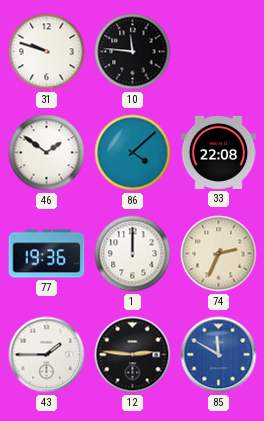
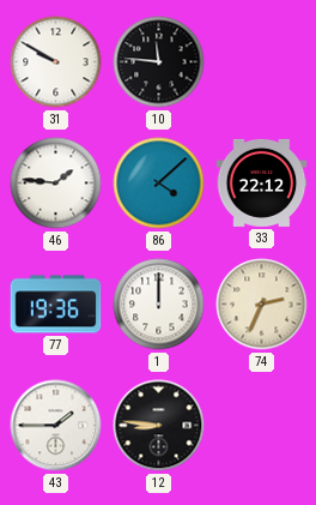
31: 9:48 -> 9:50
46: 1:51 -> 1:46
33: 22:08 -> 22:12
12: 2:46 -> 8:46
85: 11:50 -> none
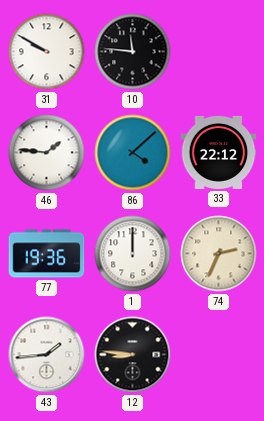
43: 1:45 -> 1:44
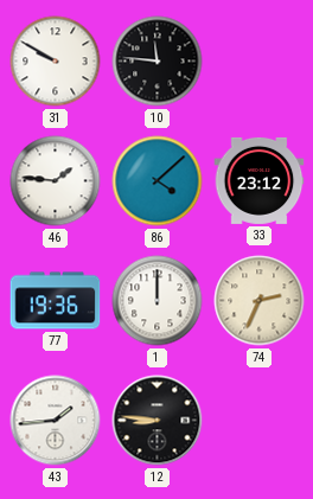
33: 22:12 -> 23:12
